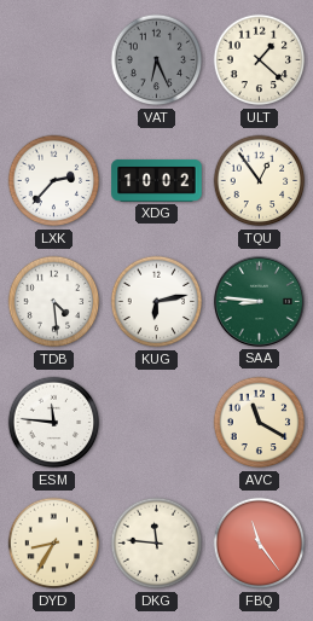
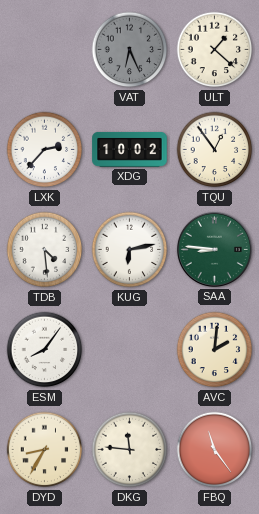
ESM: 11:46 -> 8:06
AVC: 11:20 -> 2:01
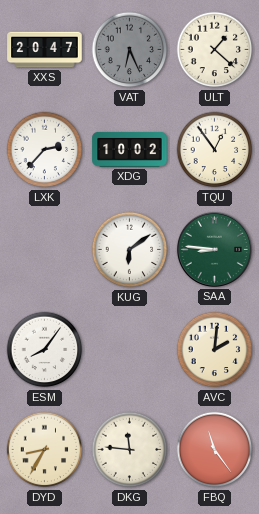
XXS: none -> 20:47
TDB: 4:29 -> none
KUG: 6:13 -> 6:09
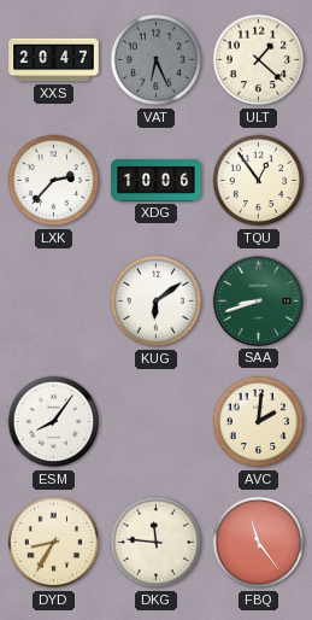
XDG: 10:02 -> 10:06
SAA: 8:46 -> 8:42
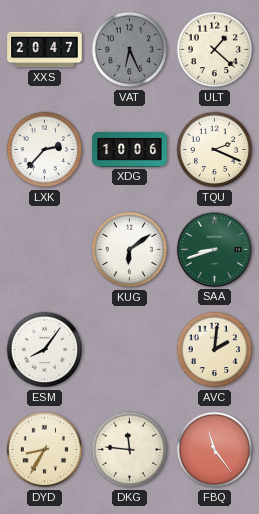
TQU: 12:54 -> 2:19
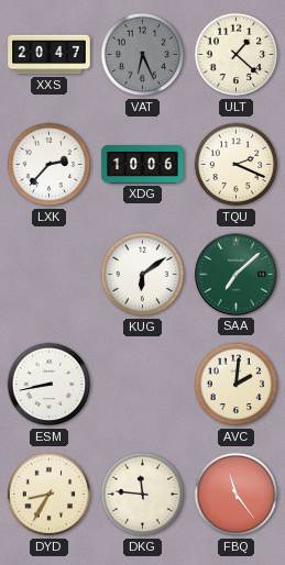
SAA: 8:42 -> 7:08
ESM: 8:06 -> 8:43
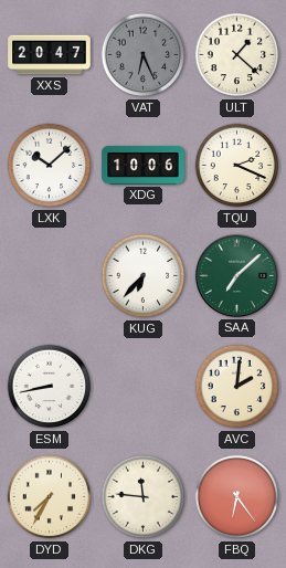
LXK: 2:37 -> 10:08
KUG: 6:09 -> 6:37
DYD: 8:35 -> 7:35
FBQ: 11:24 -> 6:24
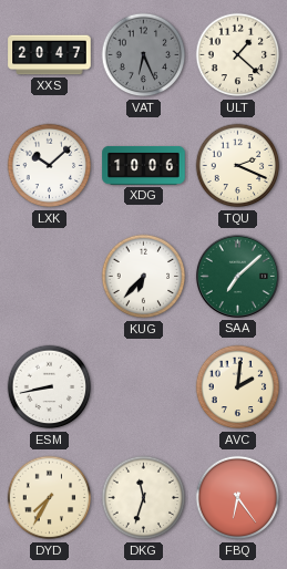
DKG: 11:46 -> 11:33
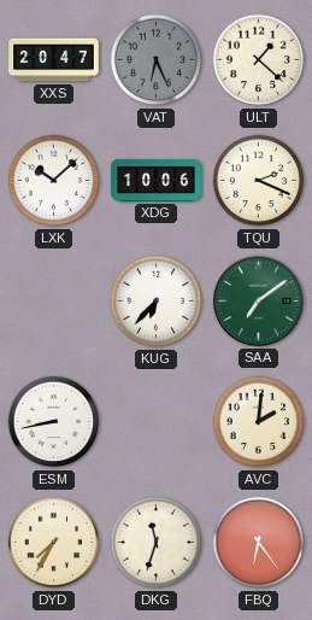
SAA: 7:08 -> 7:09
